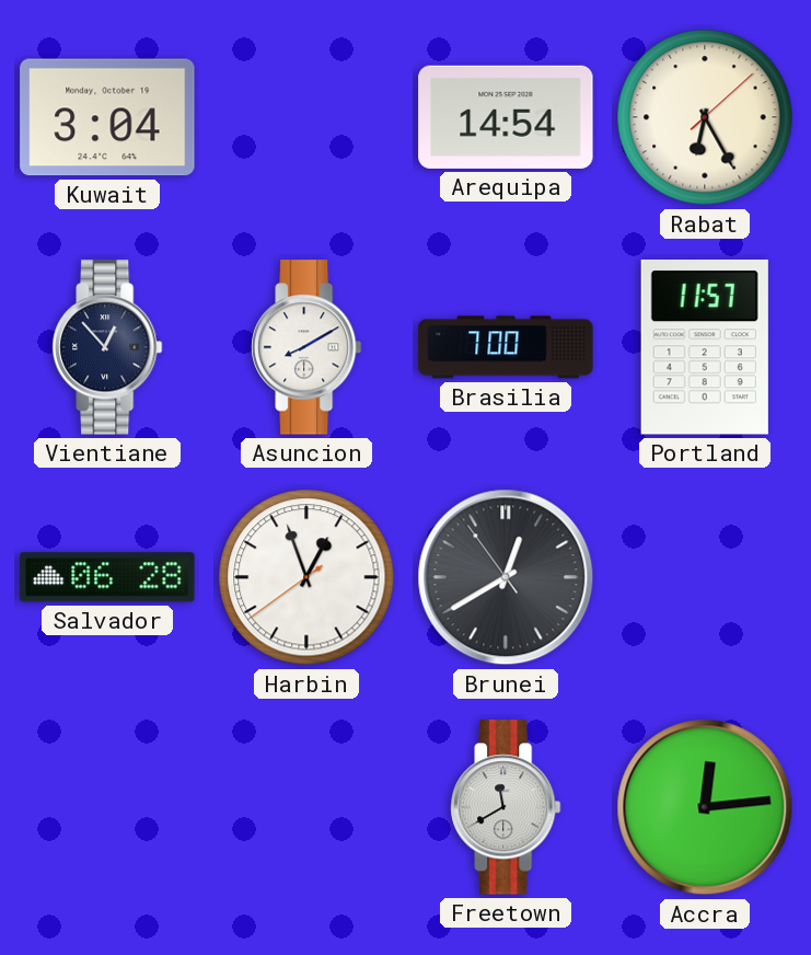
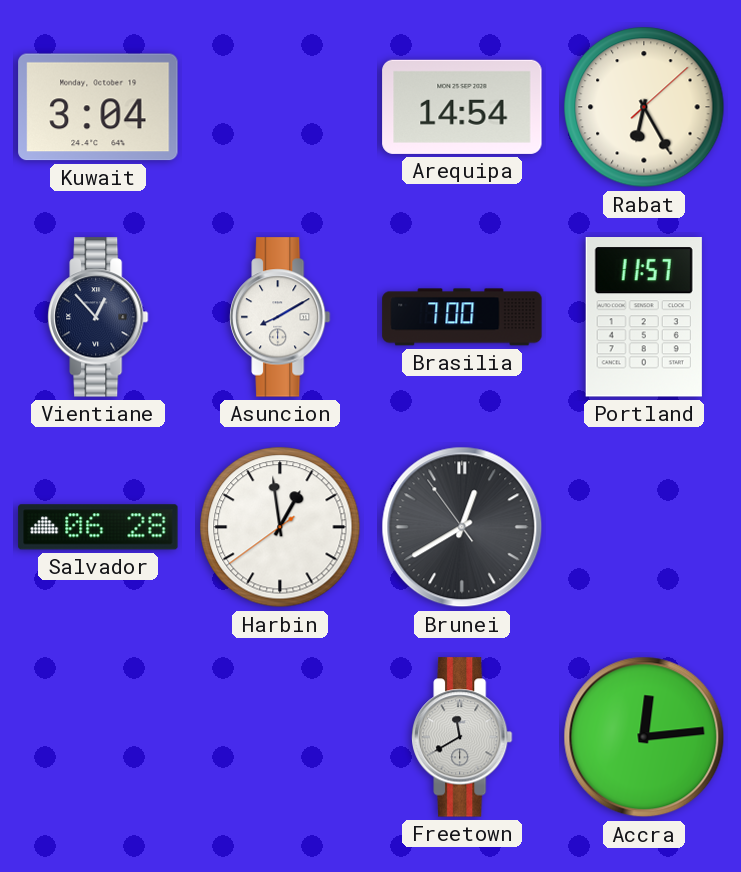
Harbin: 12:56 -> 12:58
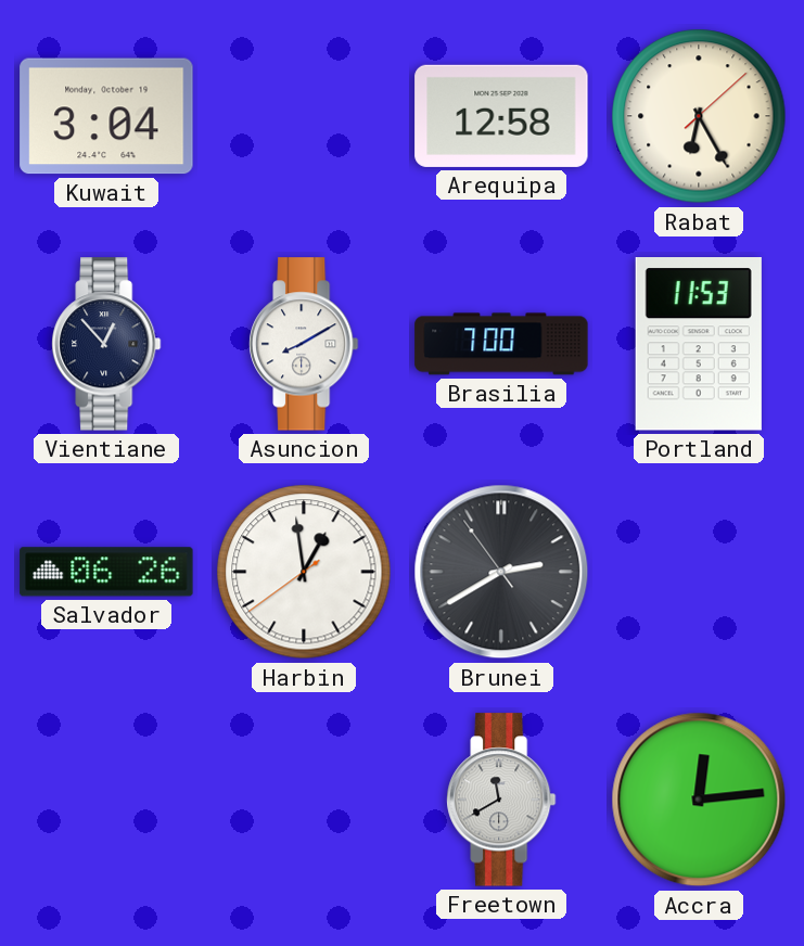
Arequipa: 14:54 -> 12:58
Portland: 11:57 -> 11:53
Salvador: 06:28 -> 06:26
Brunei: 12:39 -> 2:39
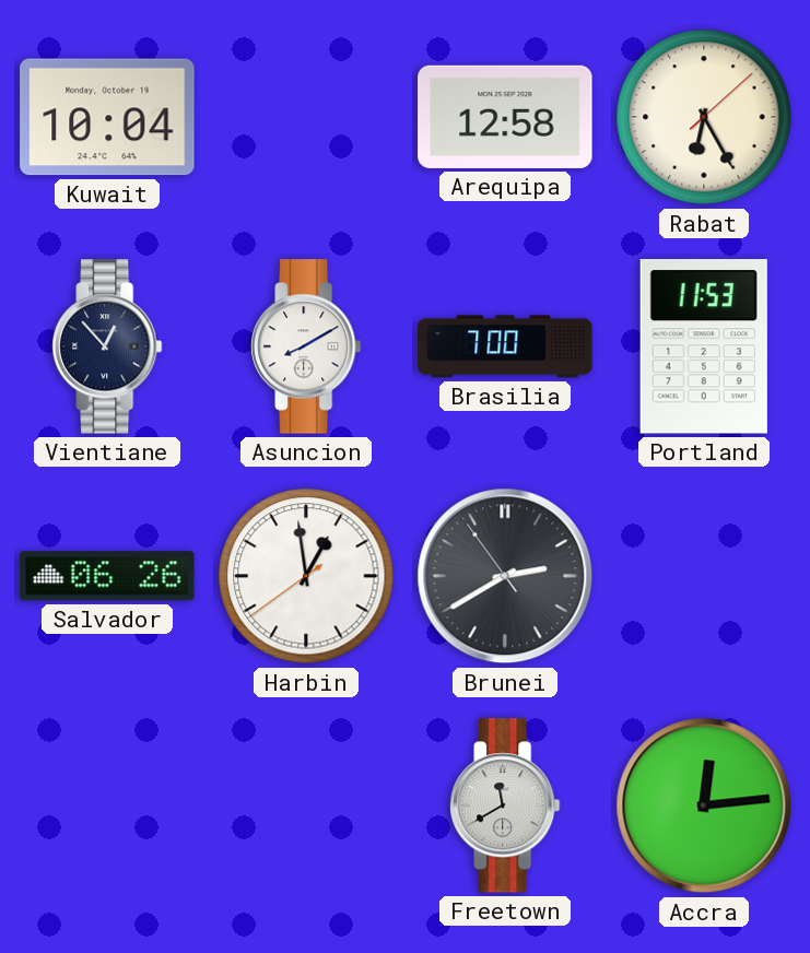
Kuwait: 3:04 -> 10:04
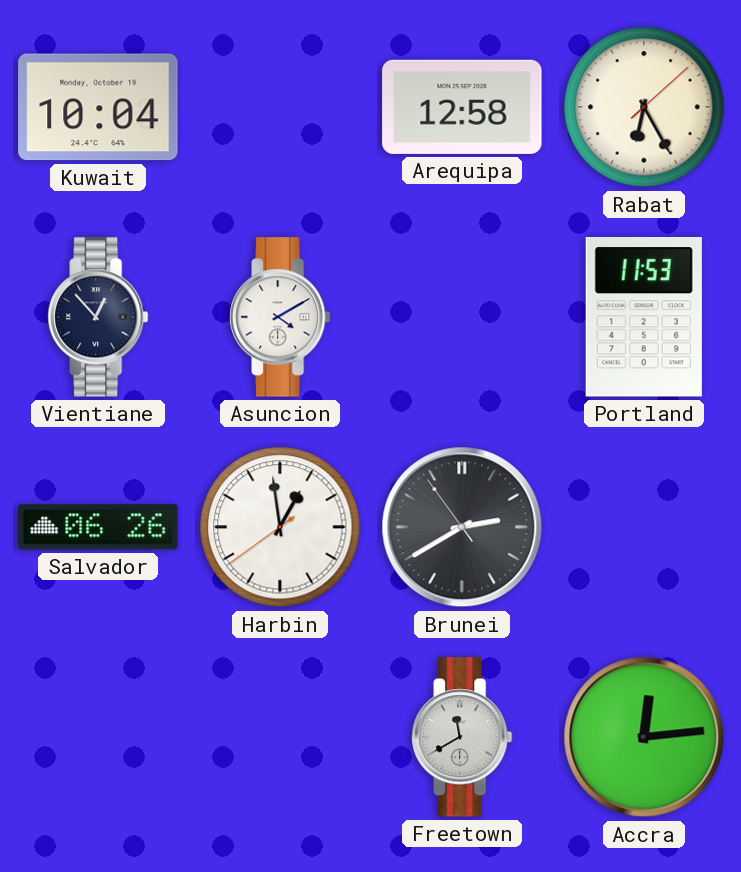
Asuncion: 8:10 -> 4:10
Brasilia: 7:00 -> none
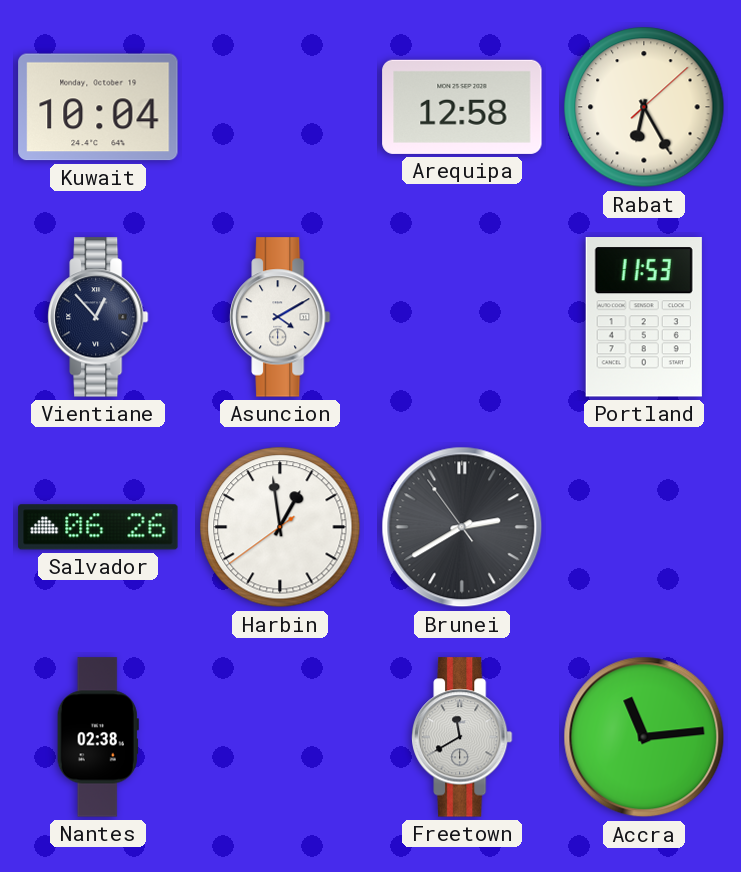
Nantes: none -> 02:38
Accra: 12:14 -> 11:14
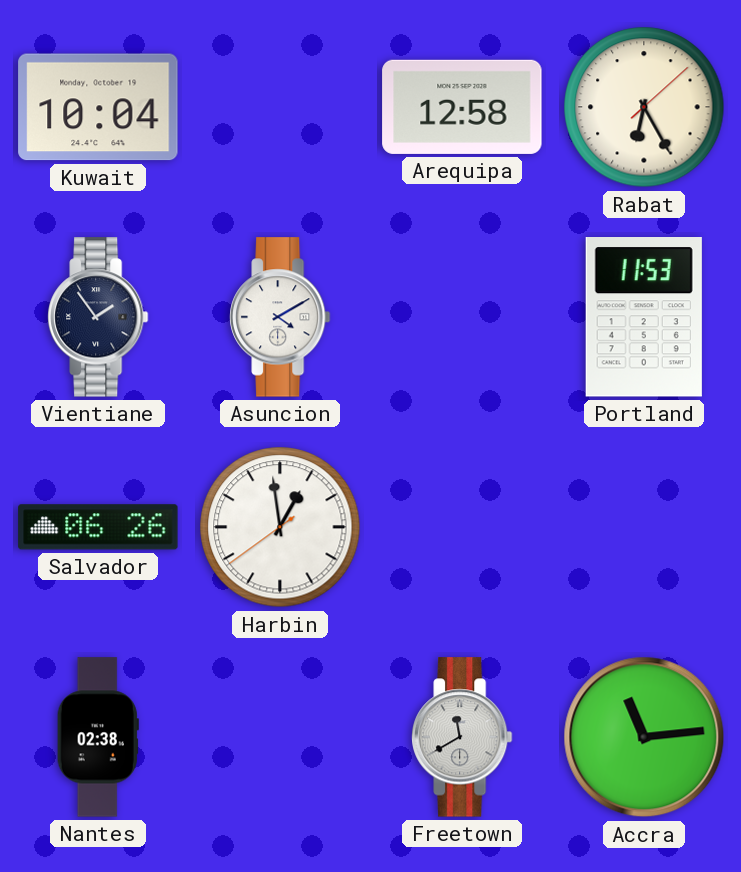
Vientiane: 12:53 -> 1:54
Brunei: 2:39 -> none
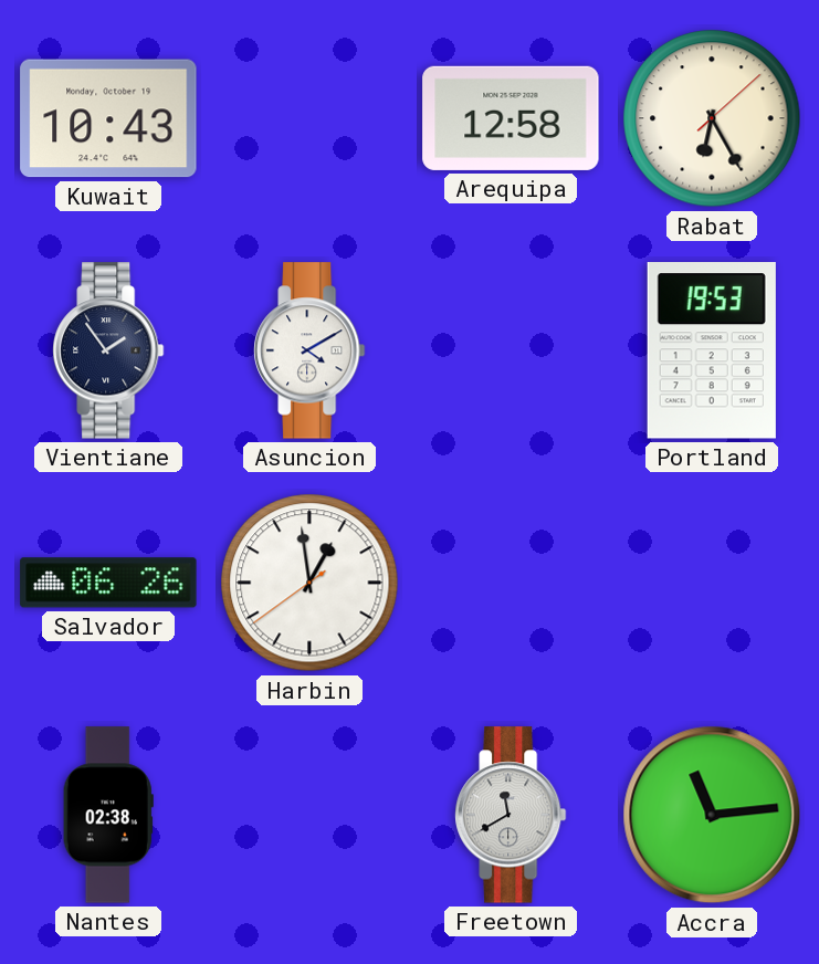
Kuwait: 10:04 -> 10:43
Portland: 11:53 -> 19:53
